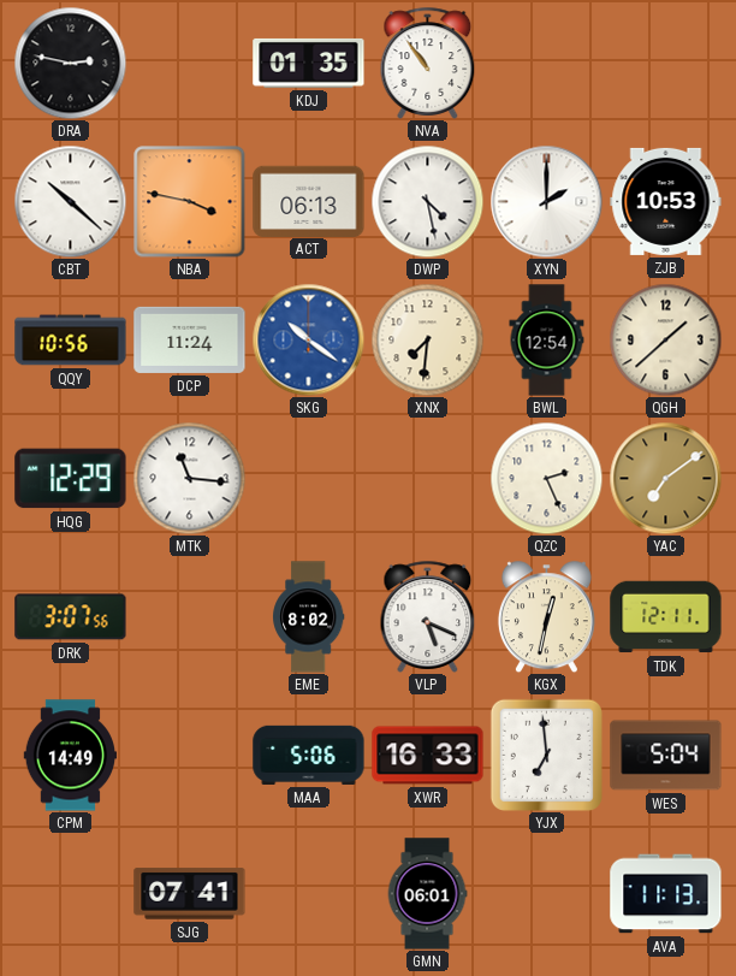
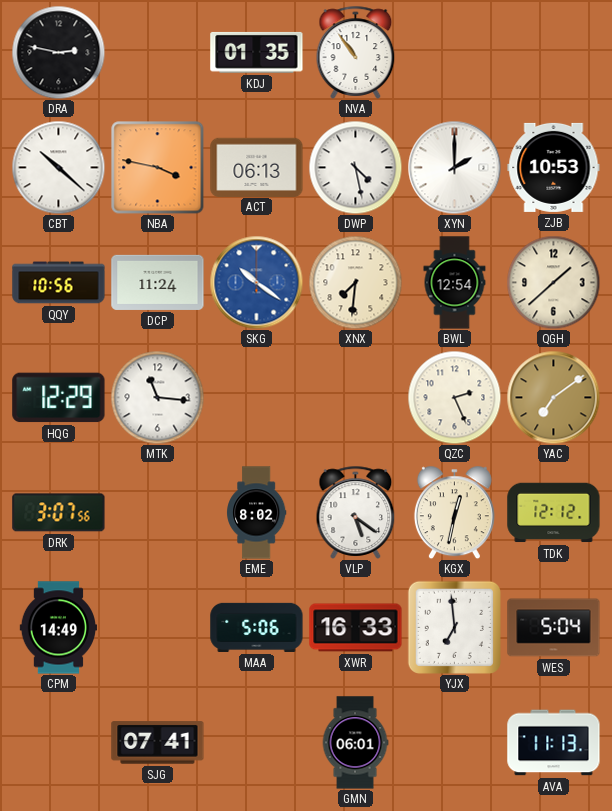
VLP: 5:19 -> 5:21
TDK: 12:11 -> 12:12
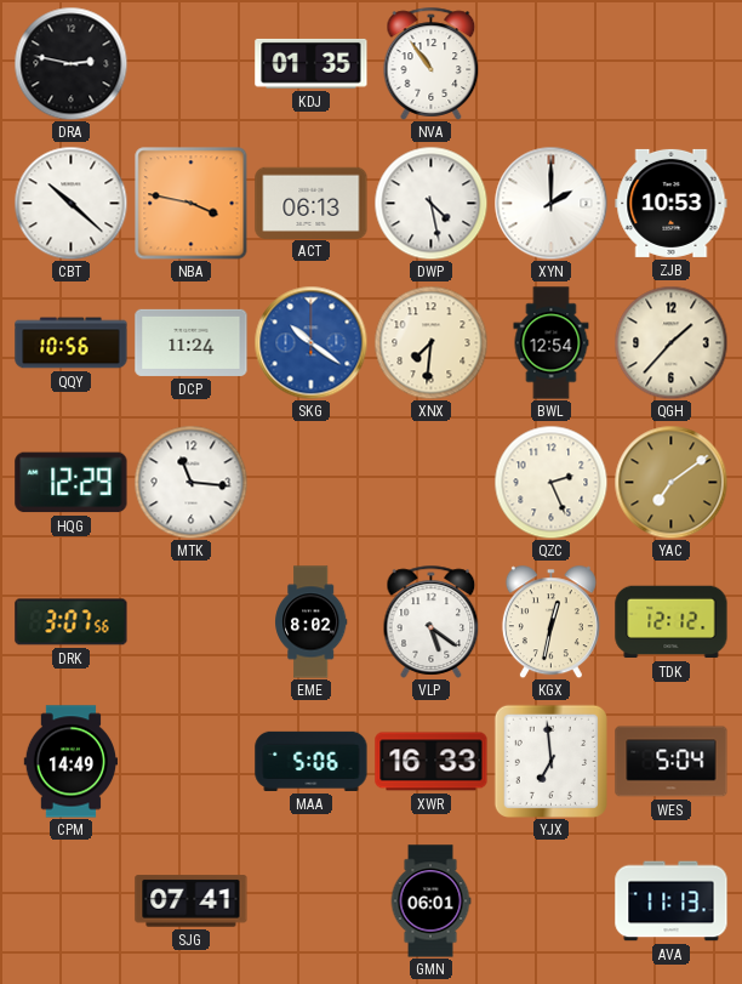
QGH: 1:38 -> 1:37
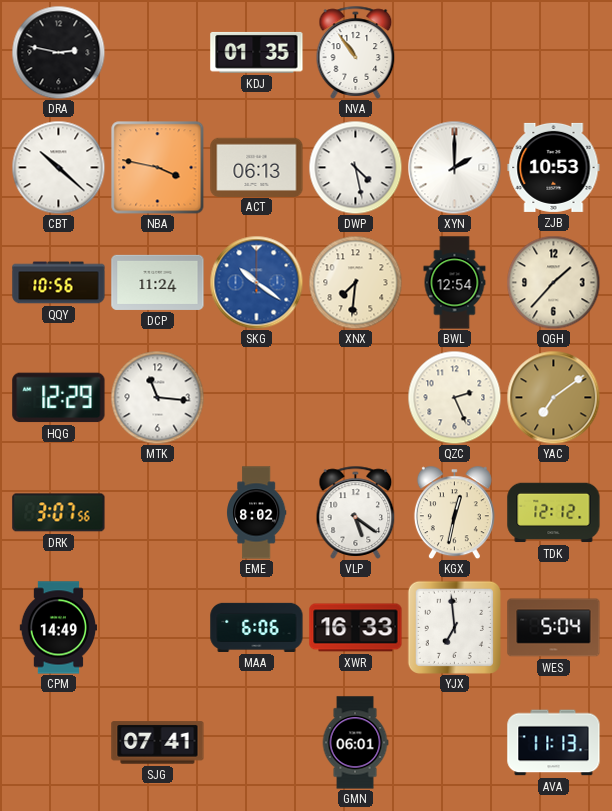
MAA: 5:06 -> 6:06
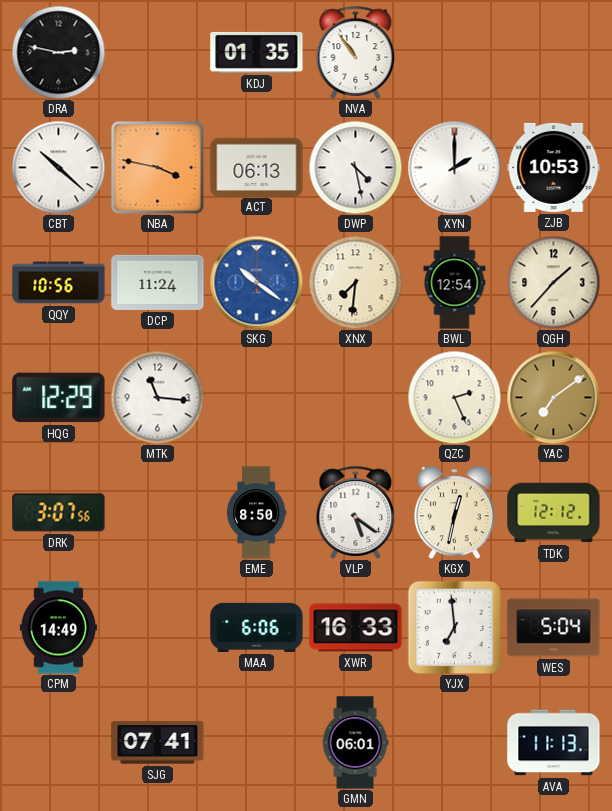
EME: 8:02 -> 8:50
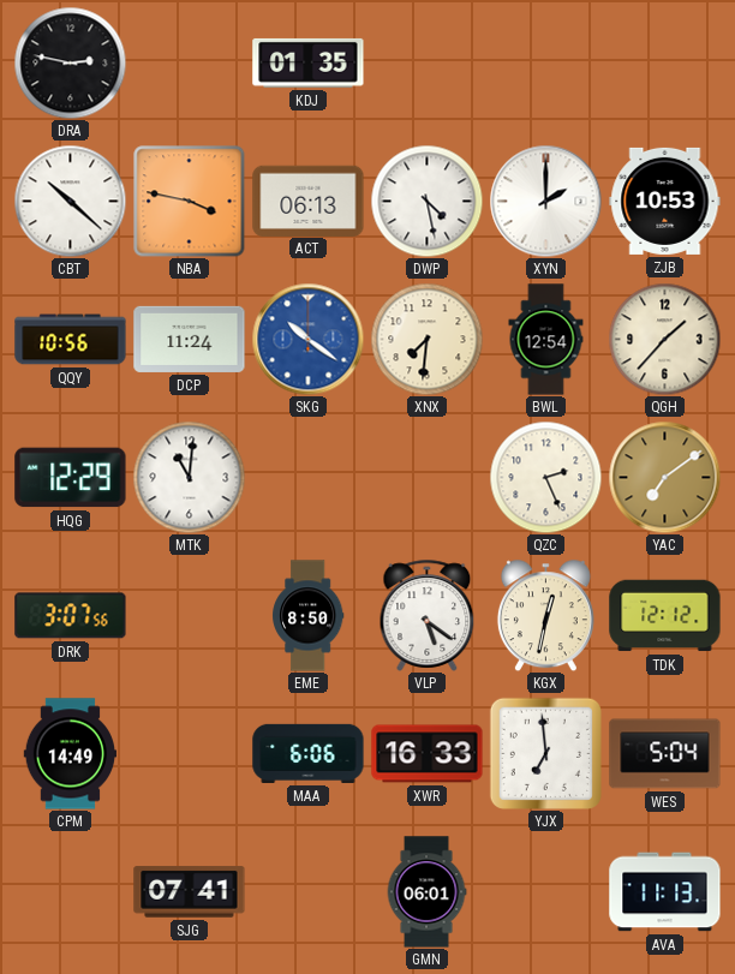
NVA: 10:54 -> none
MTK: 11:16 -> 11:01
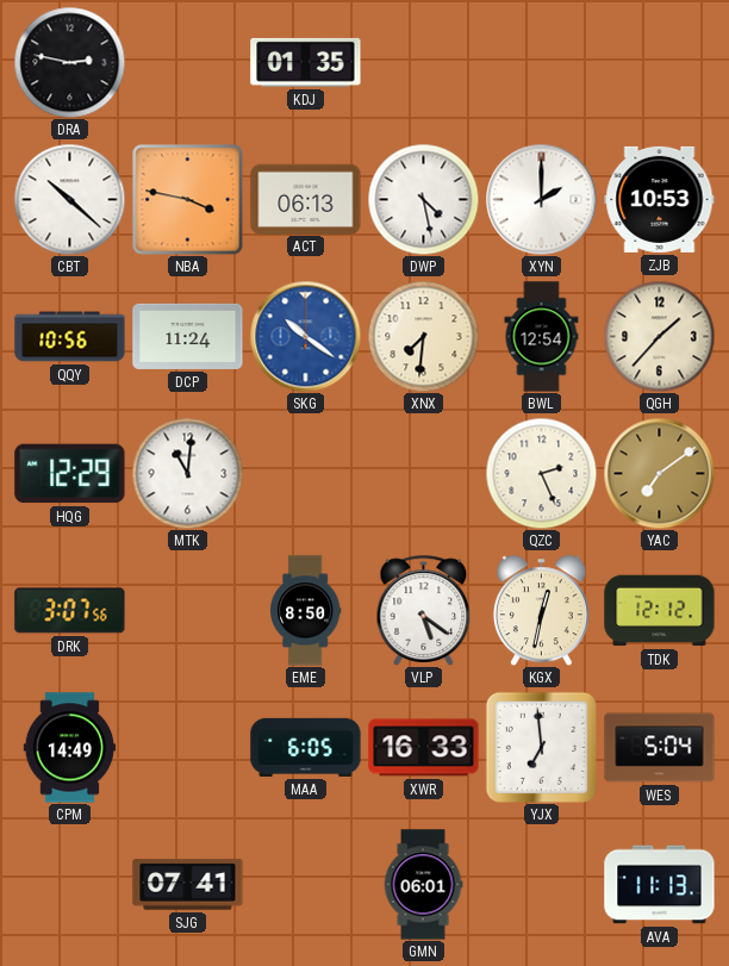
MAA: 6:06 -> 6:05
